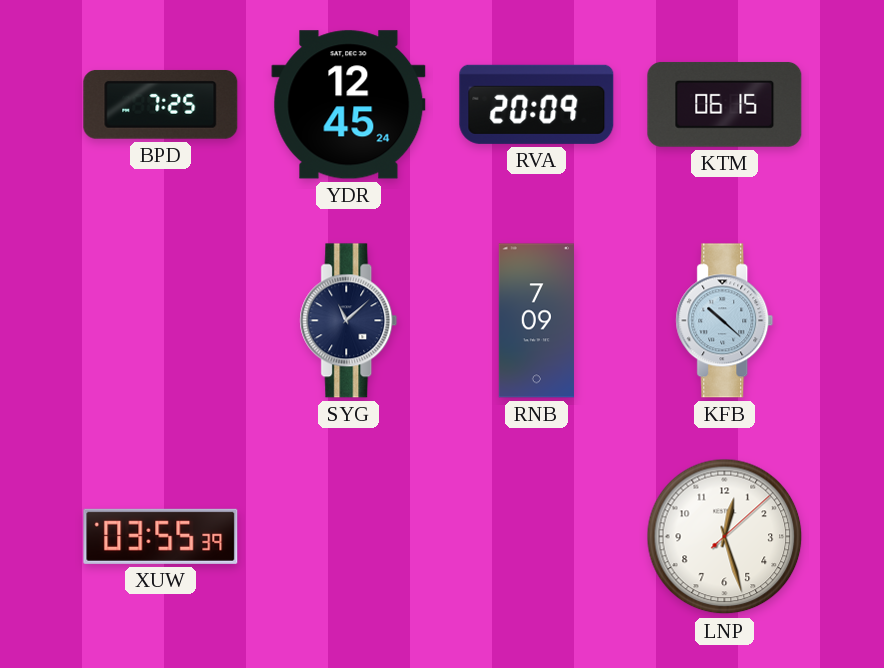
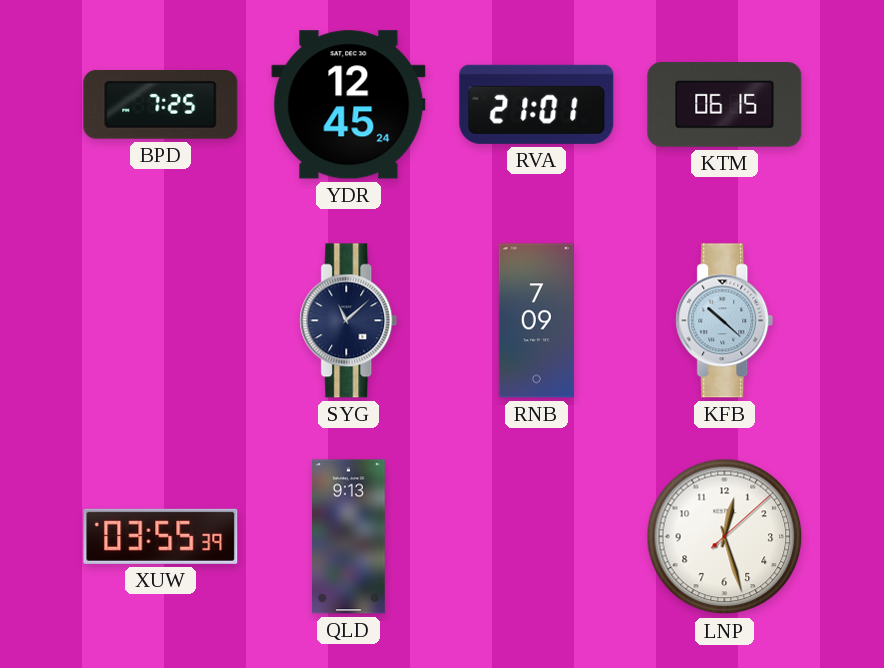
RVA: 20:09 -> 21:01
QLD: none -> 9:13
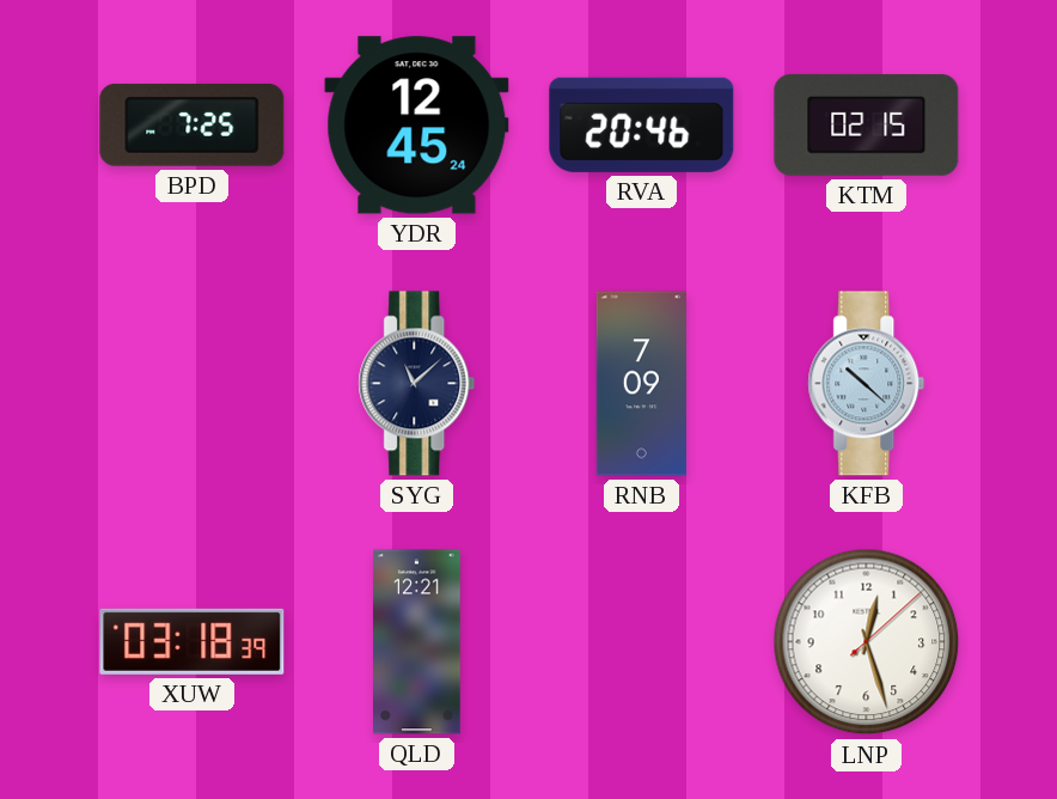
RVA: 21:01 -> 20:46
KTM: 06:15 -> 02:15
XUW: 03:55 -> 03:18
QLD: 9:13 -> 12:21
